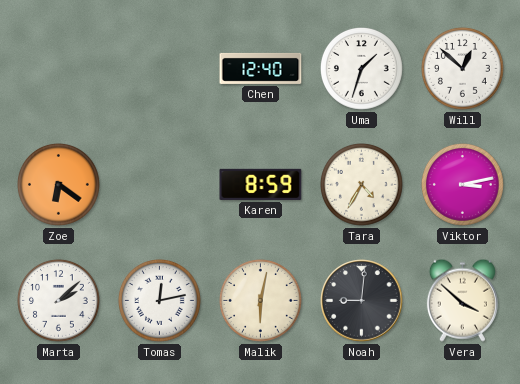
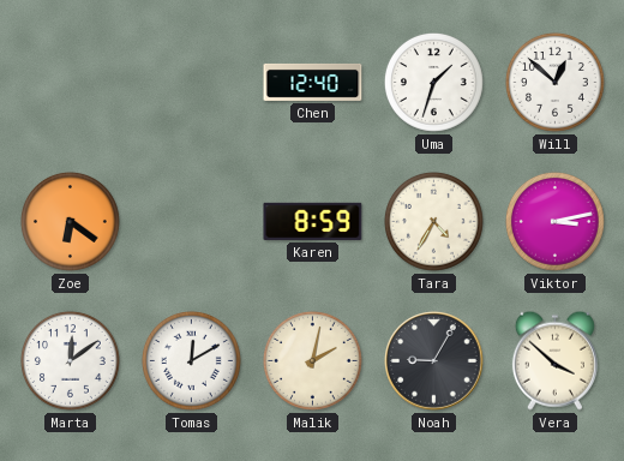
Marta: 2:08 -> 12:09
Tomas: 12:13 -> 12:10
Malik: 6:02 -> 2:02
Noah: 9:01 -> 9:05
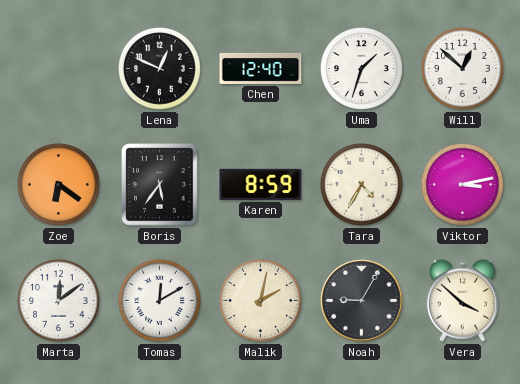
Lena: none -> 12:49
Boris: none -> 5:36
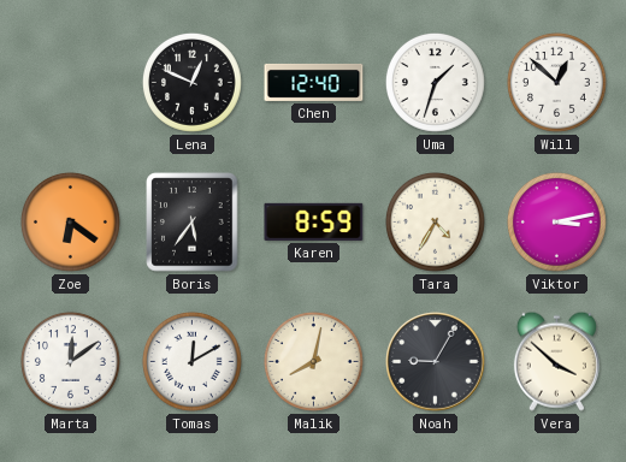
Malik: 2:02 -> 8:02
